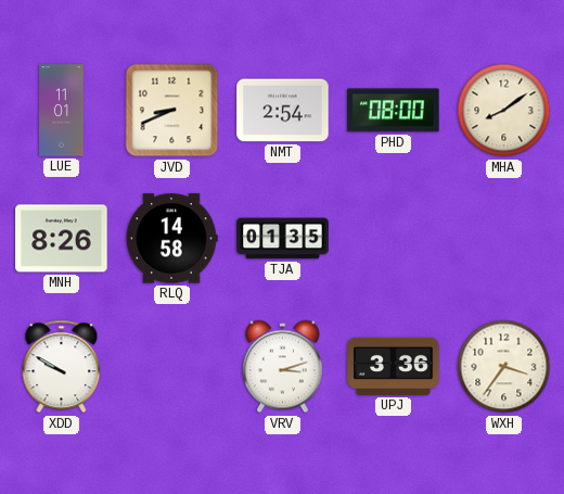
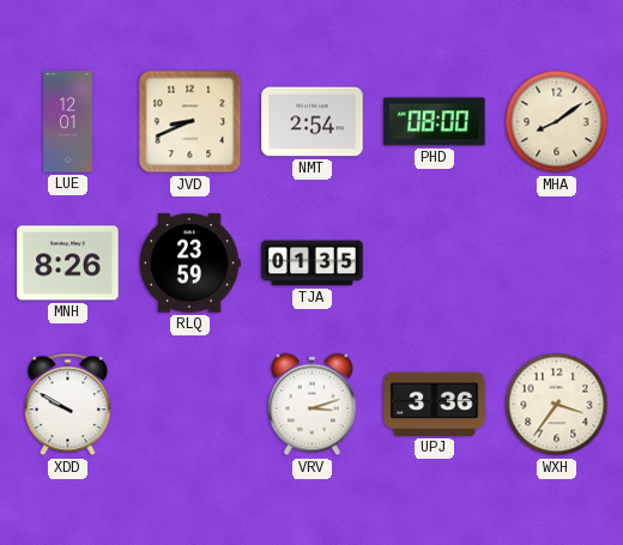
LUE: 11:01 -> 12:01
RLQ: 14:58 -> 23:59
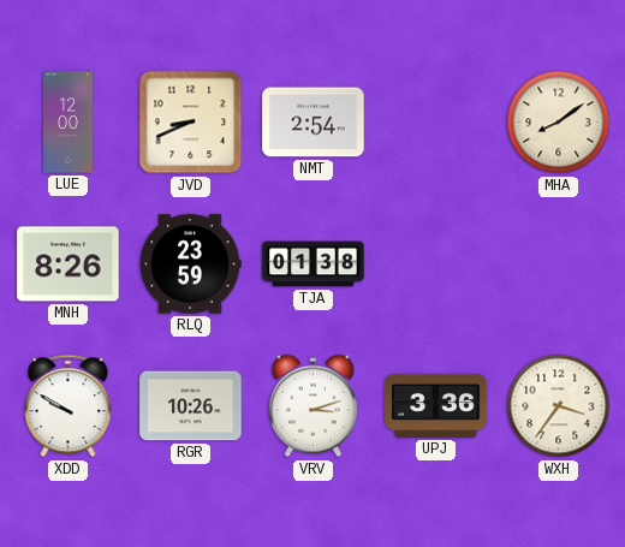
LUE: 12:01 -> 12:00
PHD: 08:00 -> none
TJA: 01:35 -> 01:38
RGR: none -> 10:26
